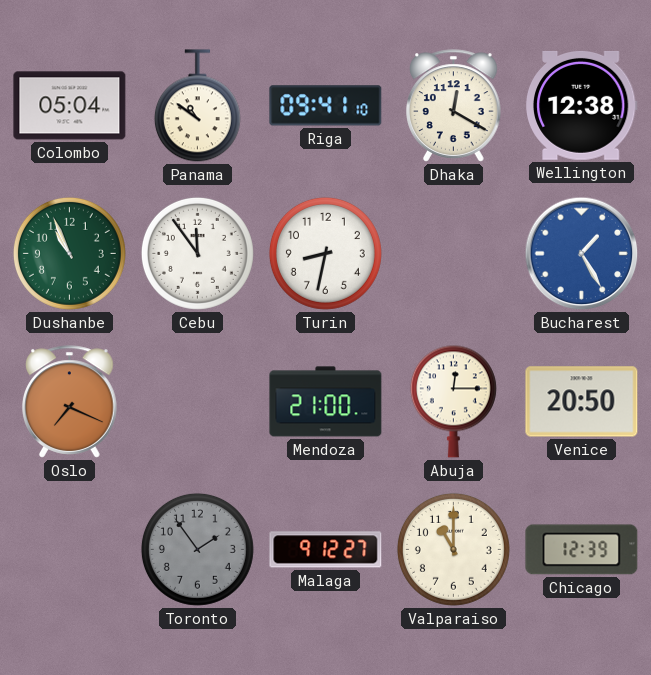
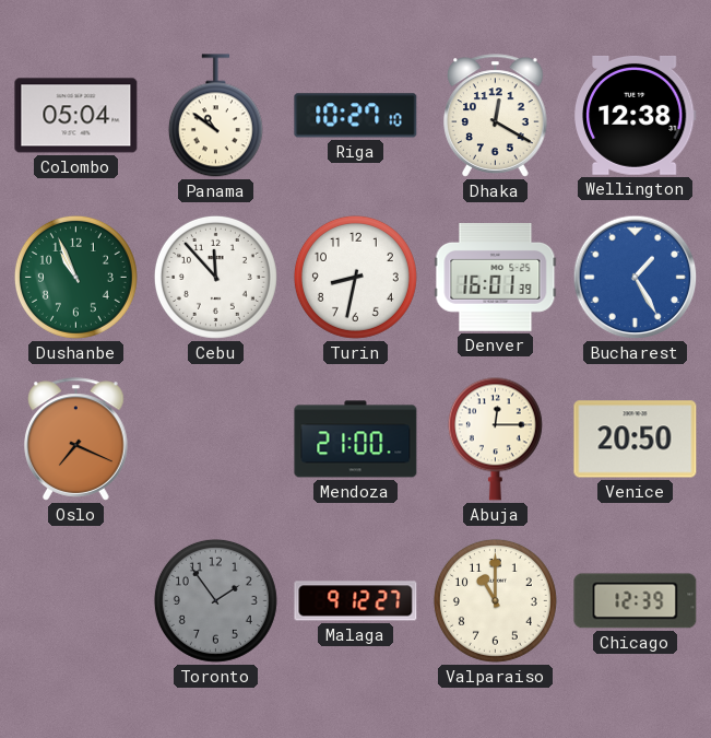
Riga: 09:41 -> 10:27
Cebu: 11:54 -> 11:53
Denver: none -> 16:01
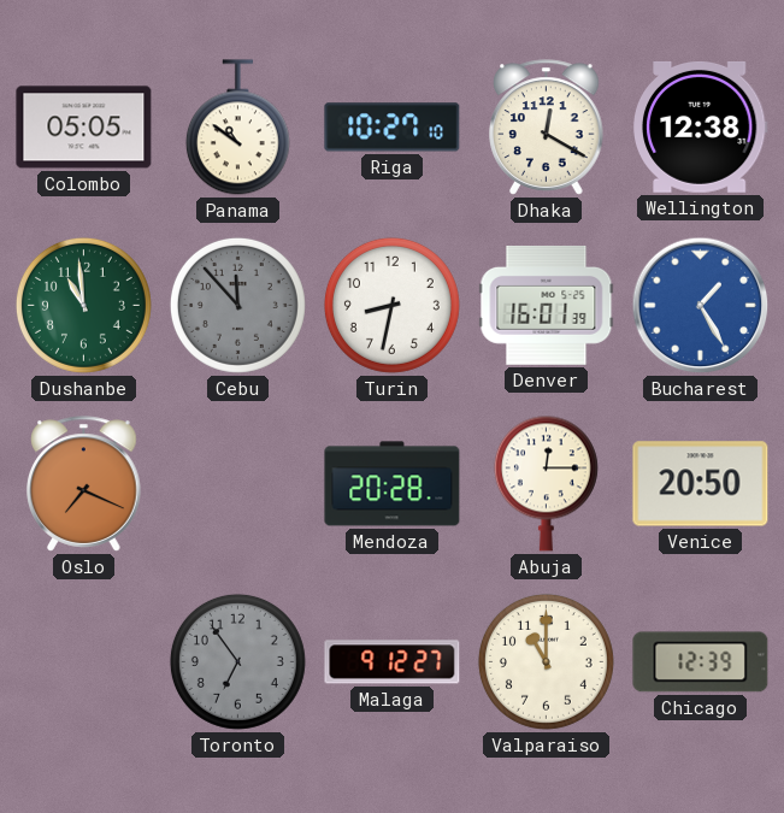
Colombo: 05:04 -> 05:05
Dushanbe: 10:56 -> 10:59
Cebu dial: white -> grey
Mendoza: 21:00 -> 20:28
Toronto: 1:54 -> 6:54
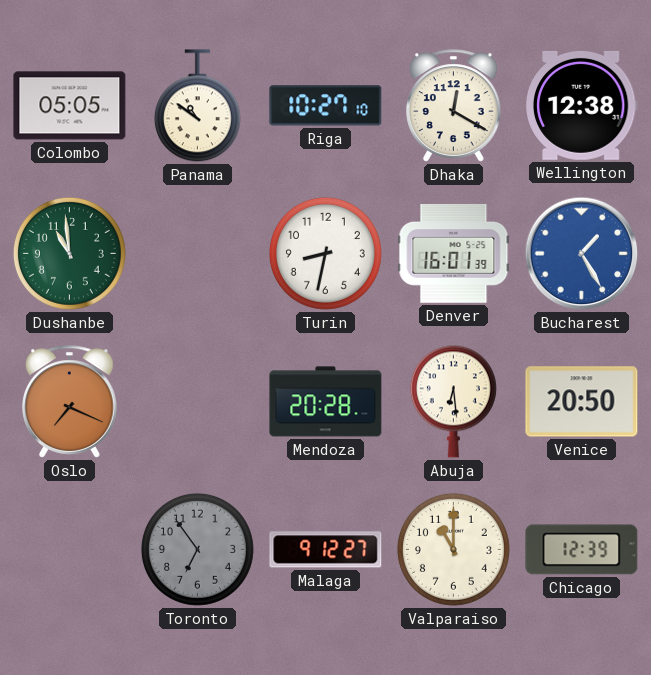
Cebu: 11:53 -> none
Abuja: 12:15 -> 6:29
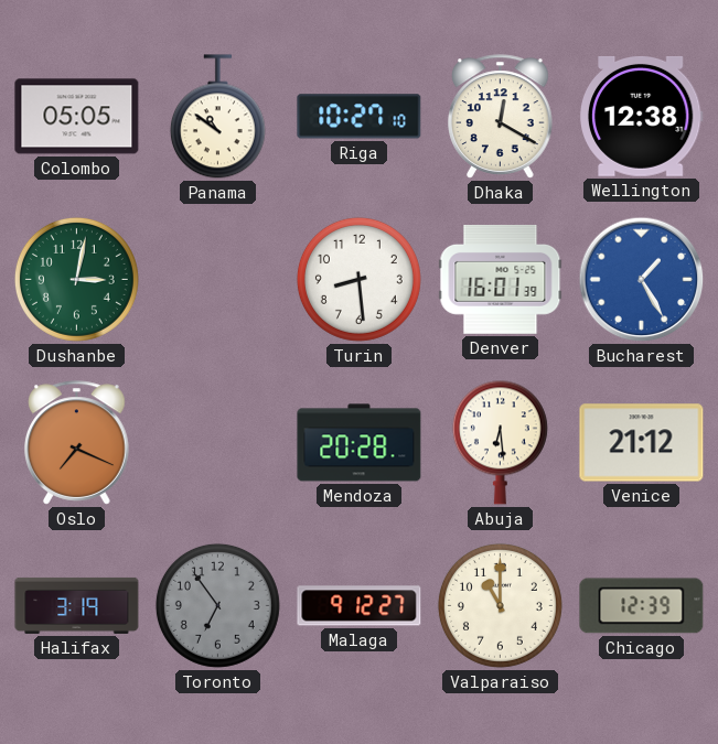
Dushanbe: 10:59 -> 3:02
Turin: 8:32 -> 8:29
Venice: 20:50 -> 21:12
Halifax: none -> 3:19
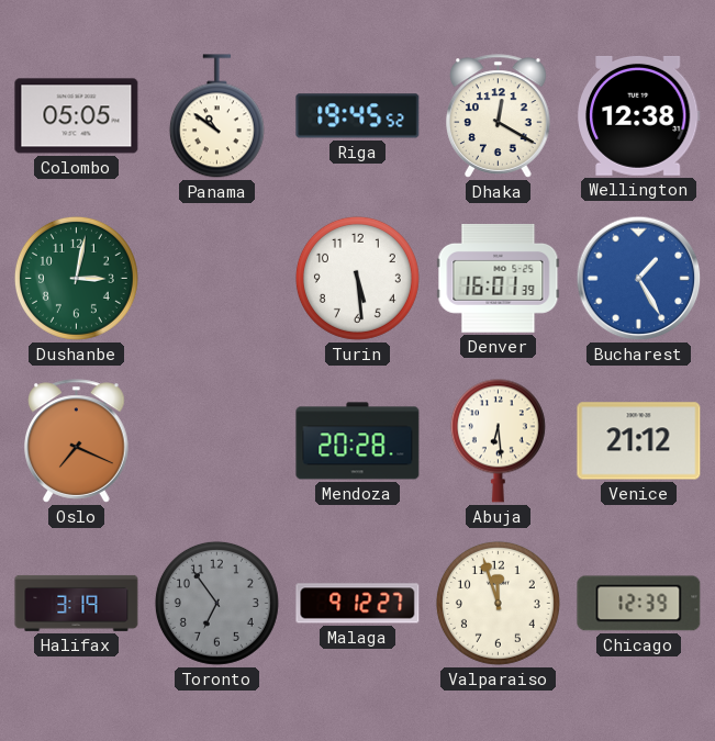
Riga: 10:27 -> 19:45
Turin: 8:29 -> 5:29
Valparaiso: 11:00 -> 11:57
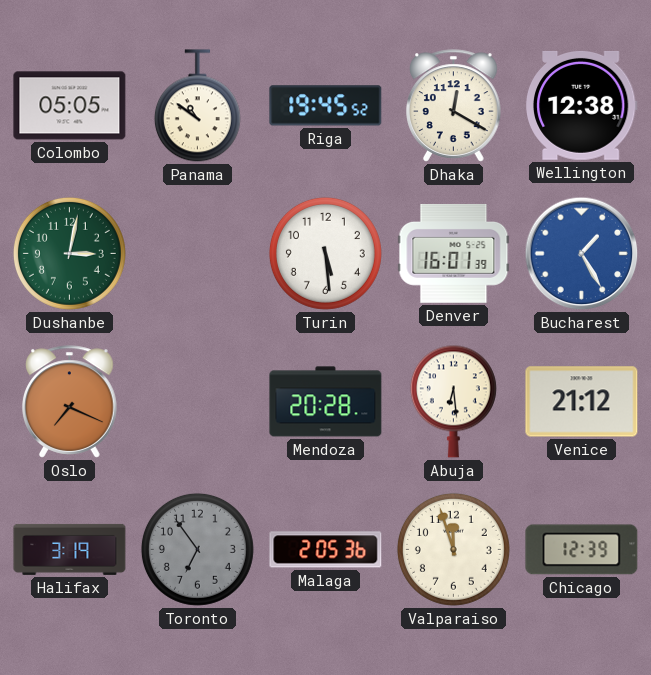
Malaga: 9:12 -> 2:05
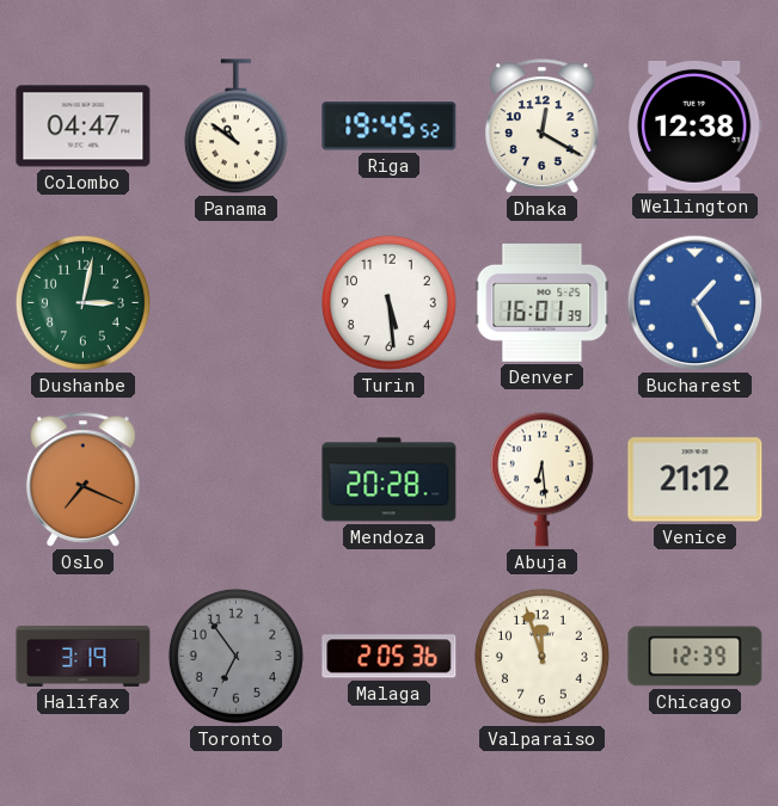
Colombo: 05:05 -> 04:47
